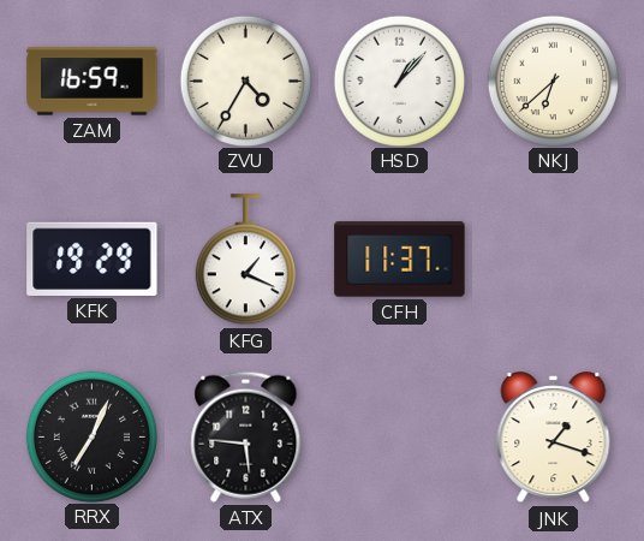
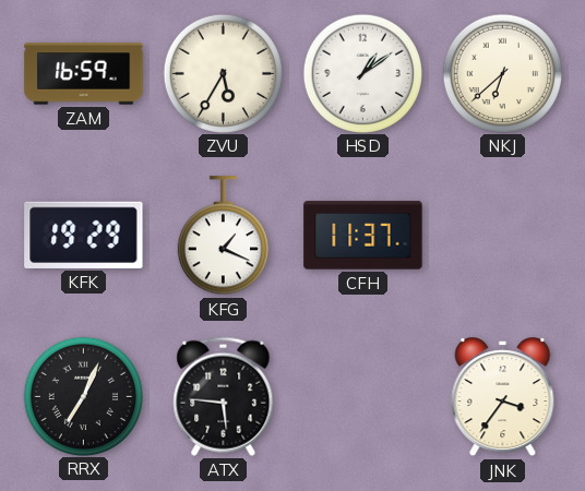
ZVU: 4:35 -> 5:35
HSD: 1:07 -> 1:09
JNK: 1:18 -> 3:36
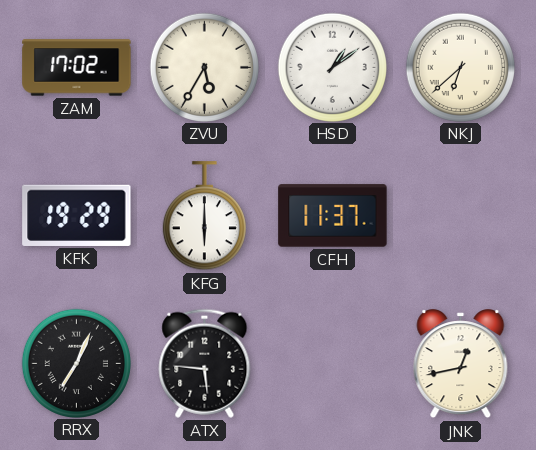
ZAM: 16:59 -> 17:02
KFG: 1:19 -> 6:00
JNK: 3:36 -> 12:43
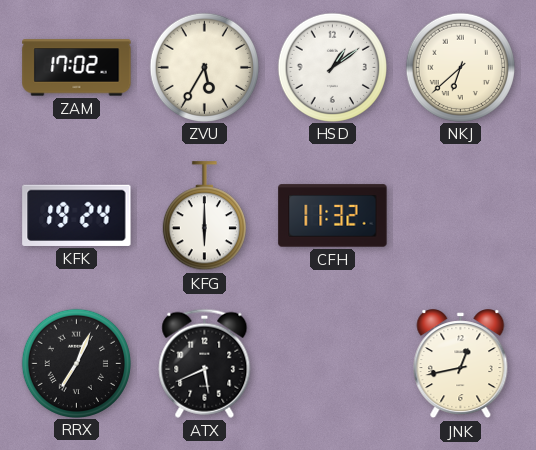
KFK: 19:29 -> 19:24
CFH: 11:37 -> 11:32
ATX: 5:46 -> 5:41
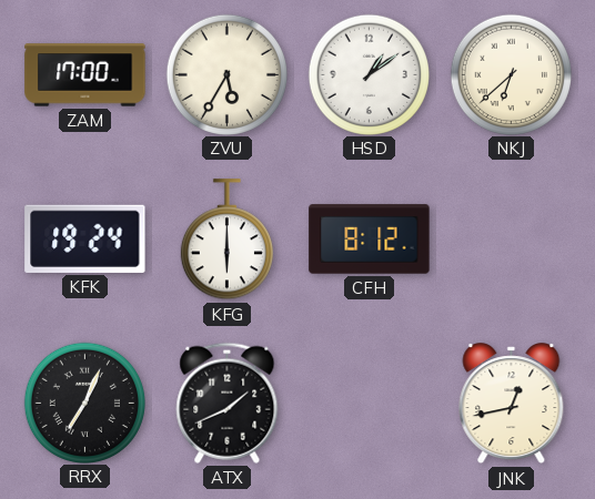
ZAM: 17:02 -> 17:00
CFH: 11:32 -> 8:12
ATX: 5:41 -> 1:41
